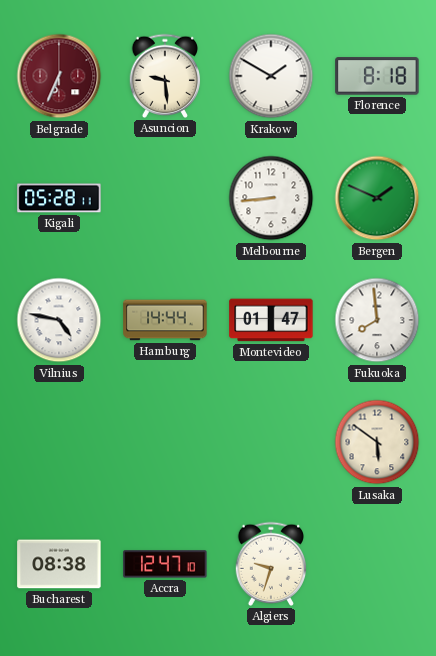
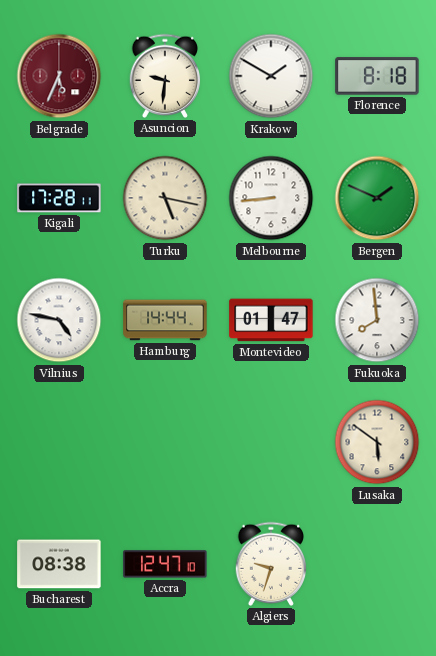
Belgrade: 6:34 -> 5:34
Asuncion: 9:29 -> 9:31
Kigali: 05:28 -> 17:28
Turku: none -> 5:17
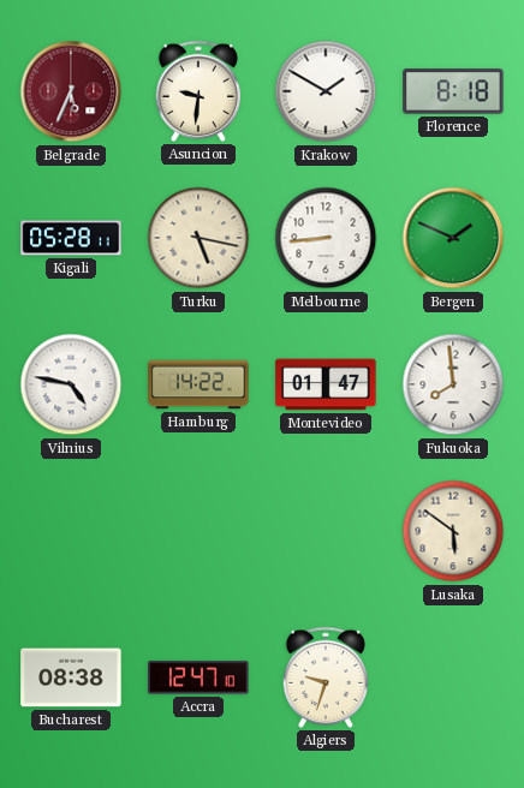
Kigali: 17:28 -> 05:28
Hamburg: 14:44 -> 14:22
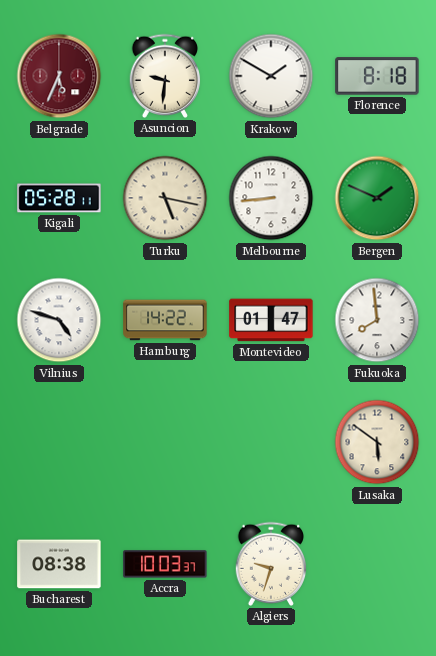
Vilnius: 4:47 -> 4:48
Accra: 12:47 -> 10:03
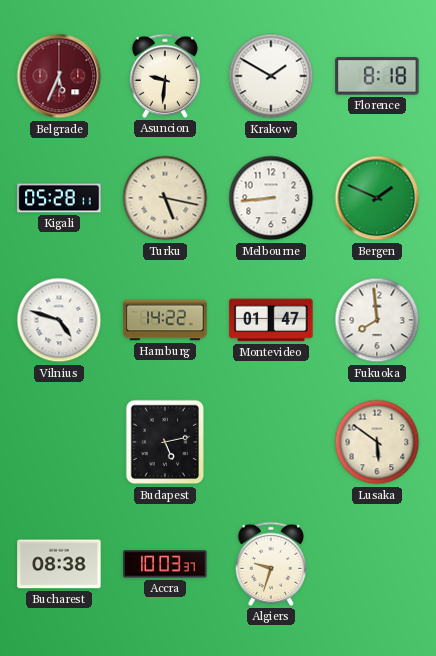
Budapest: none -> 5:13
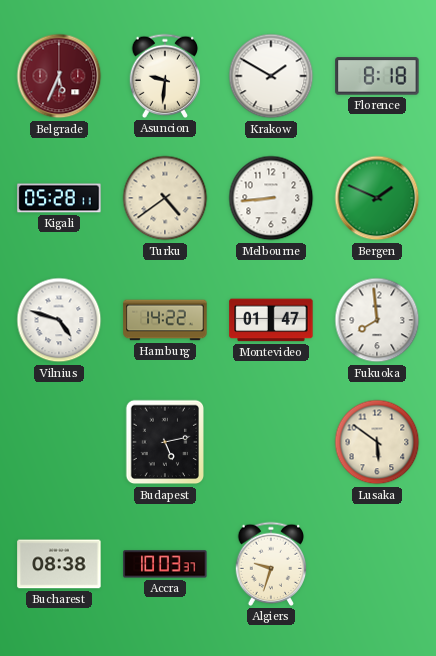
Turku: 5:17 -> 4:39
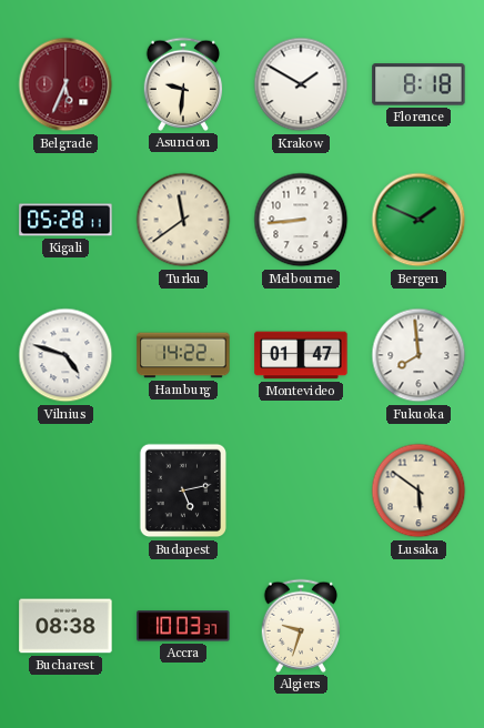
Turku: 4:39 -> 11:39
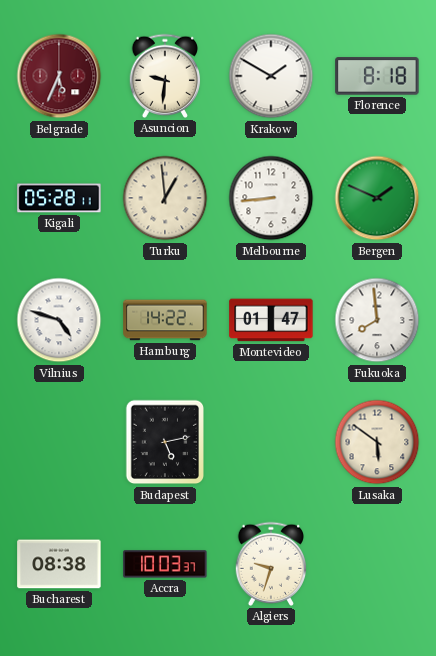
Turku: 11:39 -> 12:59
